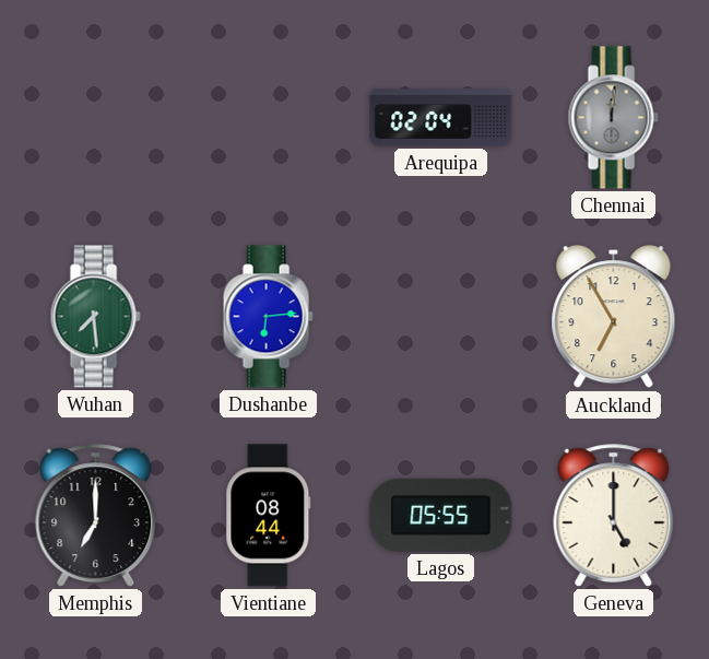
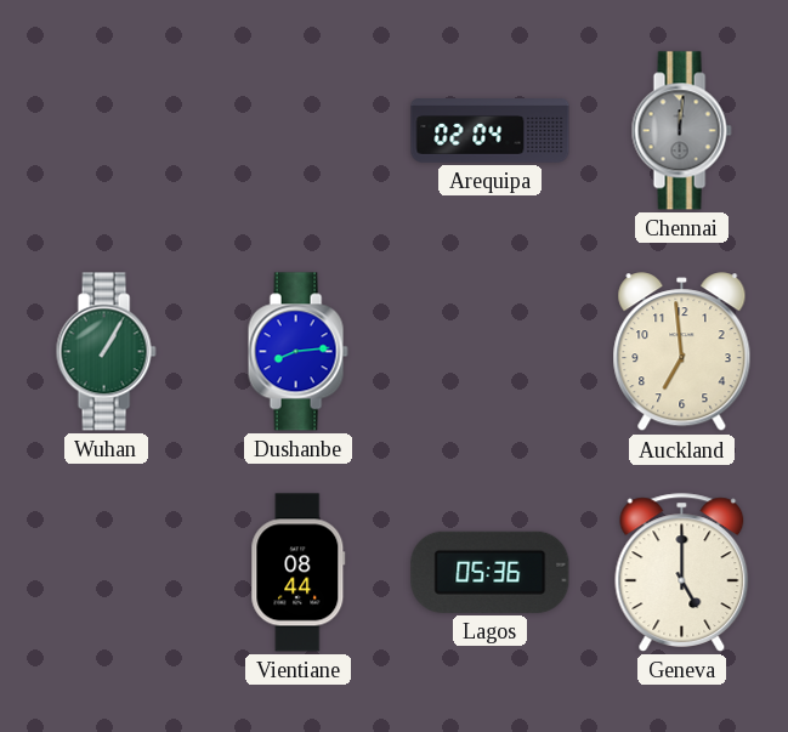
Wuhan: 7:29 -> 1:05
Dushanbe: 6:14 -> 8:14
Auckland: 6:55 -> 6:59
Memphis: 7:00 -> none
Lagos: 05:55 -> 05:36
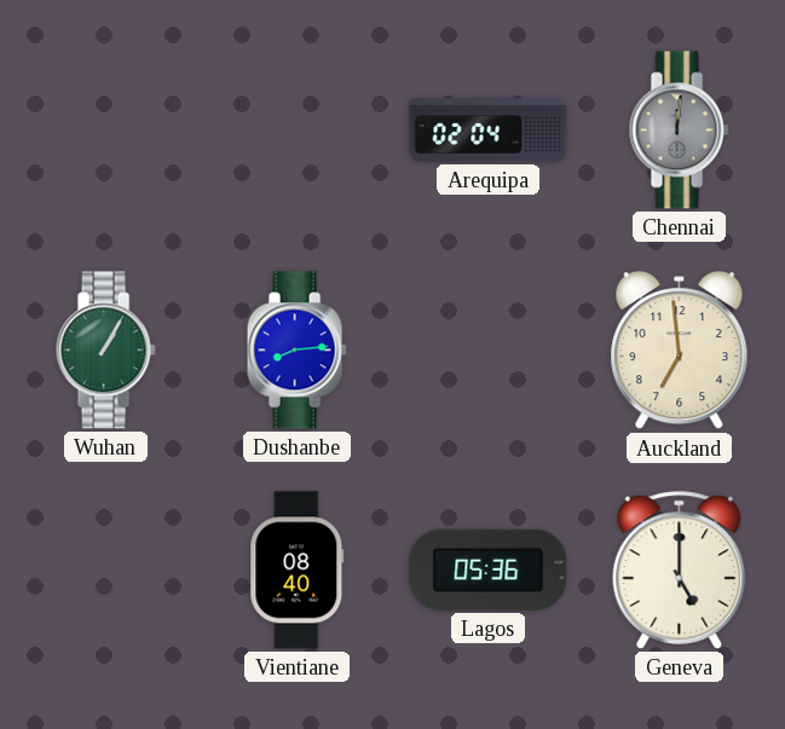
Vientiane: 08:44 -> 08:40
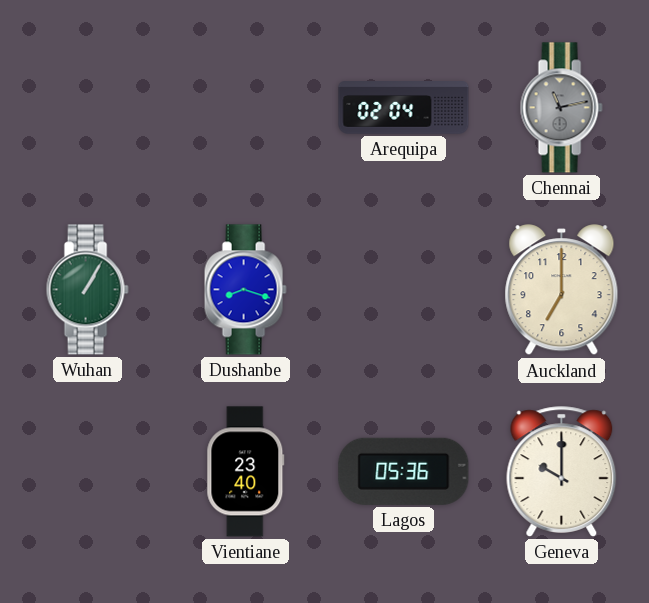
Chennai: 12:01 -> 11:13
Dushanbe: 8:14 -> 8:18
Auckland: 6:59 -> 7:00
Vientiane: 08:40 -> 23:40
Geneva: 5:00 -> 10:00
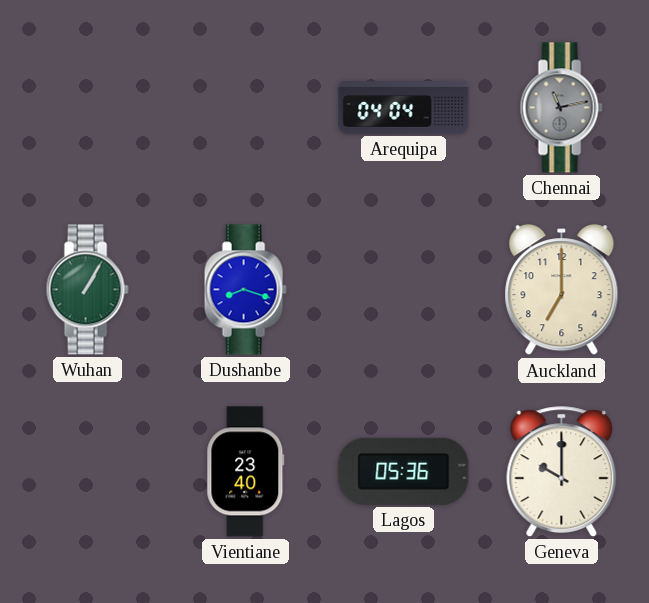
Arequipa: 02:04 -> 04:04
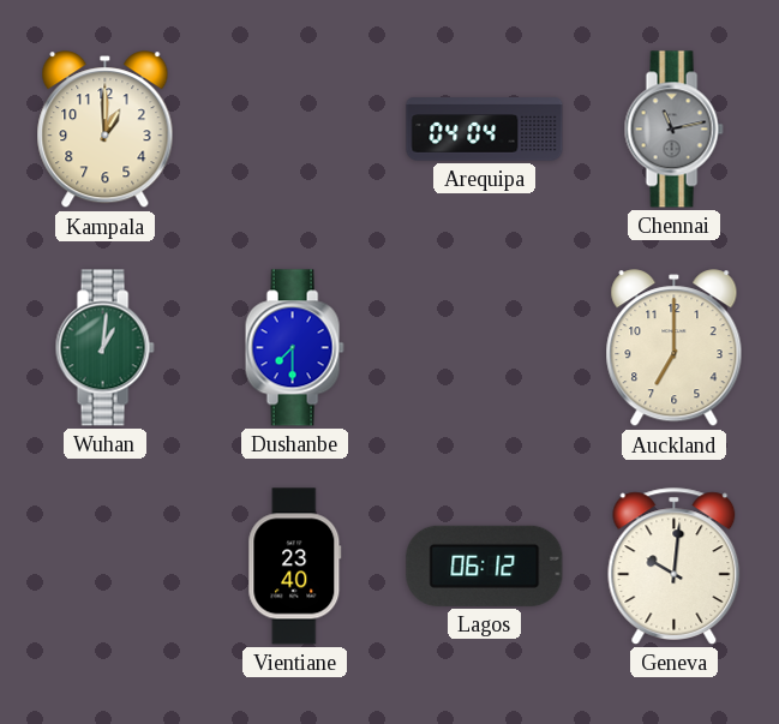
Kampala: none -> 1:00
Wuhan: 1:05 -> 1:01
Dushanbe: 8:18 -> 7:30
Lagos: 05:36 -> 06:12
Geneva: 10:00 -> 10:01
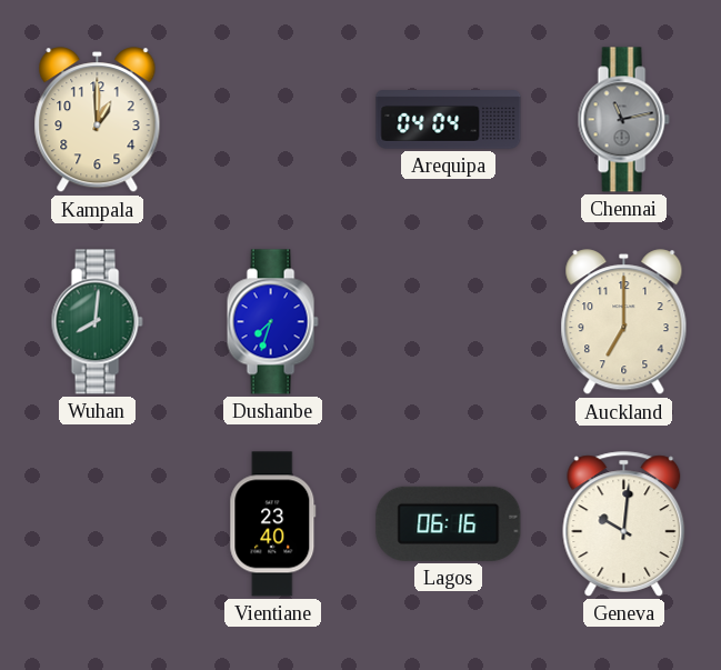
Wuhan: 1:01 -> 8:01
Dushanbe: 7:30 -> 7:33
Lagos: 06:12 -> 06:16
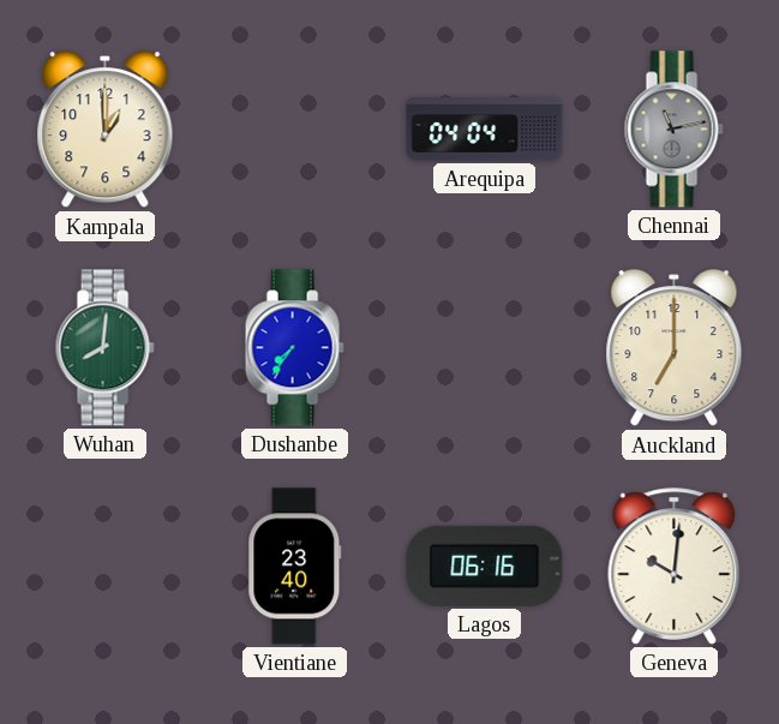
Dushanbe: 7:33 -> 7:36
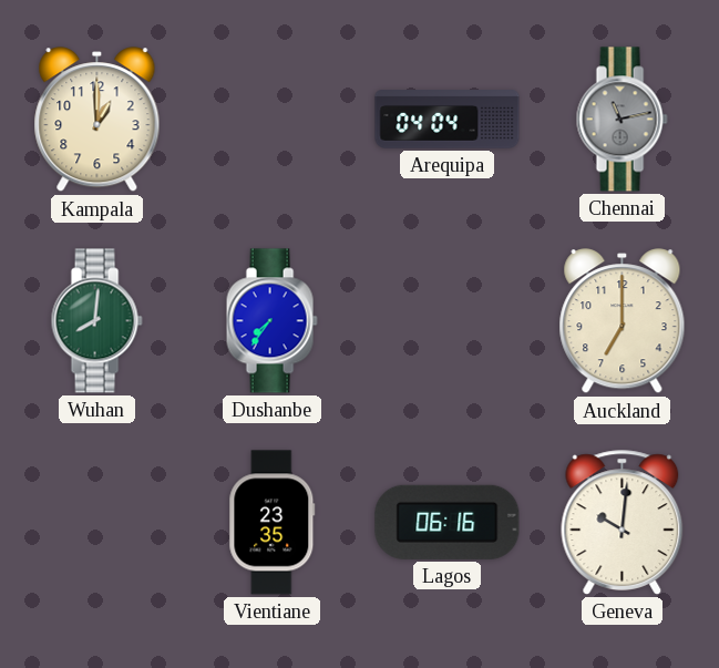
Vientiane: 23:40 -> 23:35
